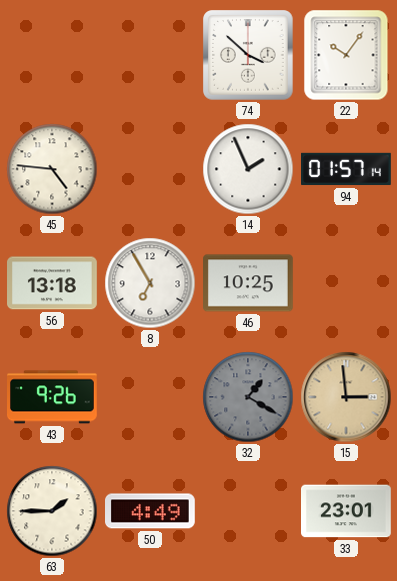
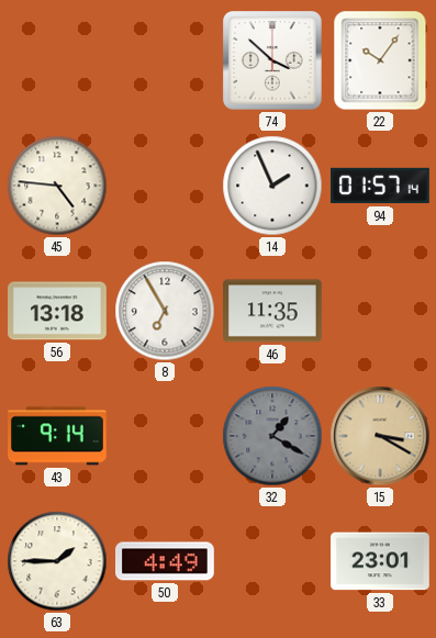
46: 10:25 -> 11:35
43: 9:26 -> 9:14
15: 2:59 -> 3:20
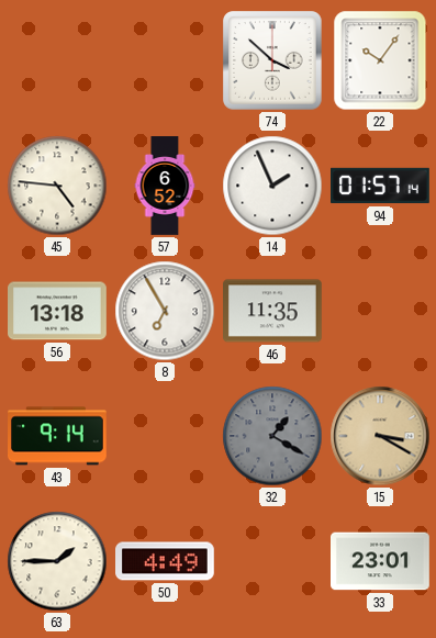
57: none -> 6:52
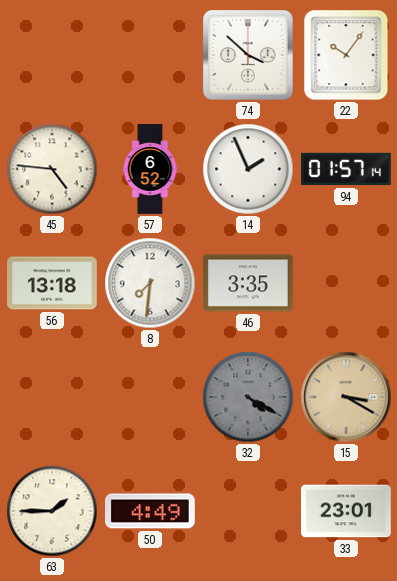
8: 6:55 -> 7:31
46: 11:35 -> 3:35
43: 9:14 -> none
32: 1:20 -> 4:20
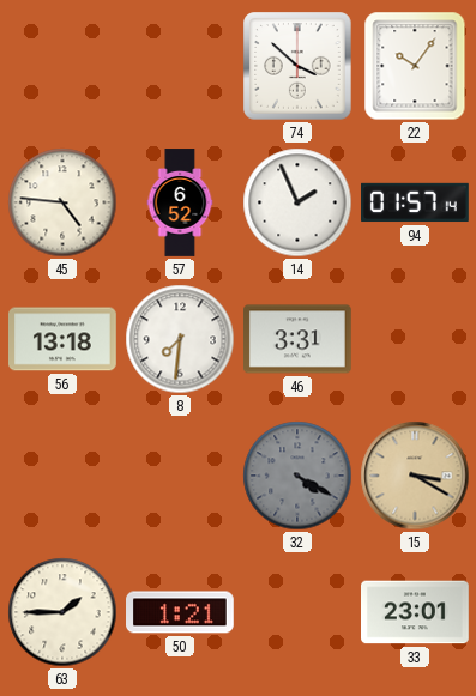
46: 3:35 -> 3:31
50: 4:49 -> 1:21
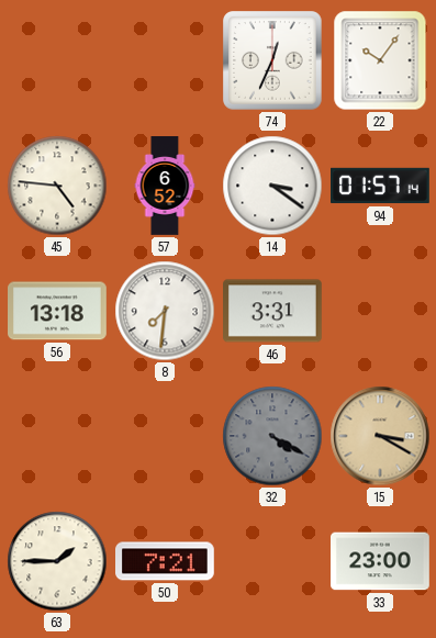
74: 3:52 -> 12:34
14: 1:56 -> 3:21
50: 1:21 -> 7:21
33: 23:01 -> 23:00
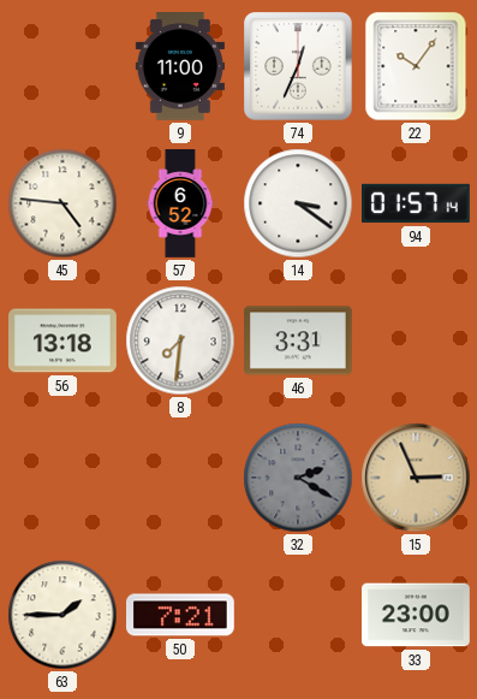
9: none -> 11:00
32: 4:20 -> 2:20
15: 3:20 -> 2:56
